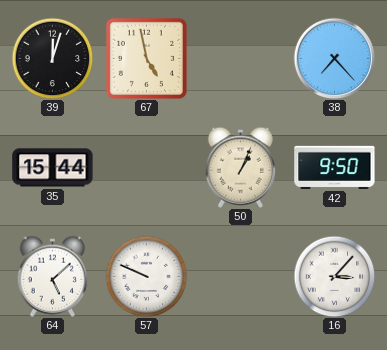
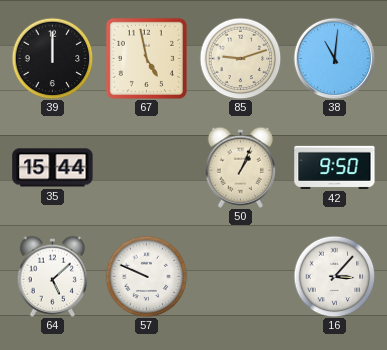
39: 12:03 -> 12:00
85: none -> 9:12
38: 7:23 -> 11:01
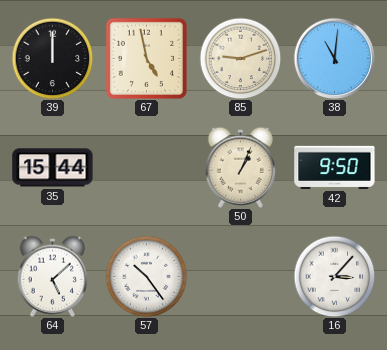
57: 9:49 -> 10:24
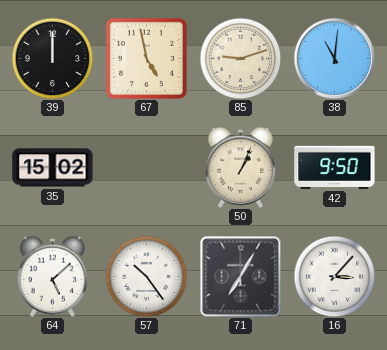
35: 15:44 -> 15:02
71: none -> 7:05
